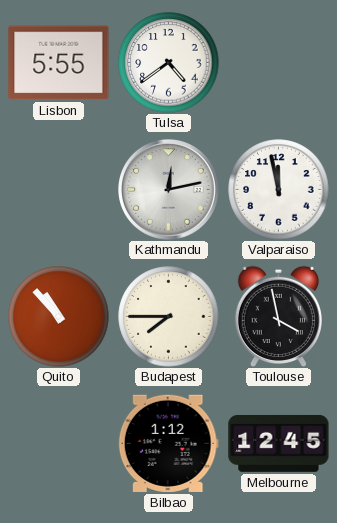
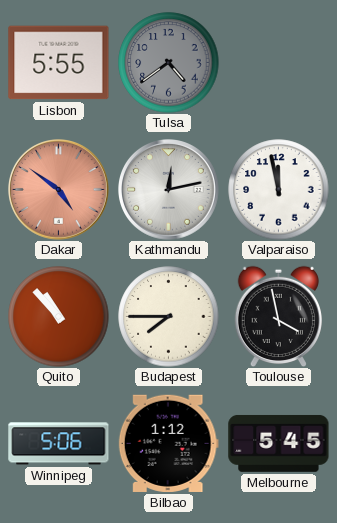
Tulsa dial: white -> grey
Dakar: none -> 4:51
Winnipeg: none -> 5:06
Melbourne: 12:45 -> 5:45
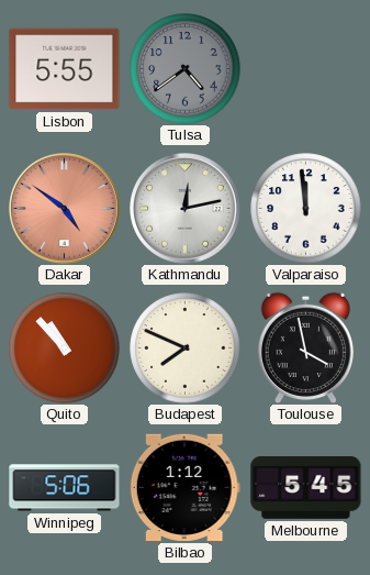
Valparaiso: 11:58 -> 11:59
Budapest: 7:45 -> 7:49
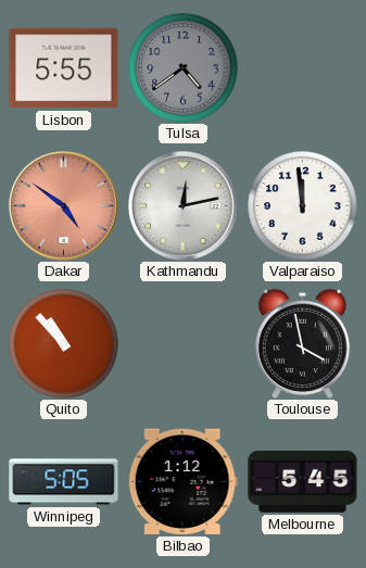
Budapest: 7:49 -> none
Winnipeg: 5:06 -> 5:05
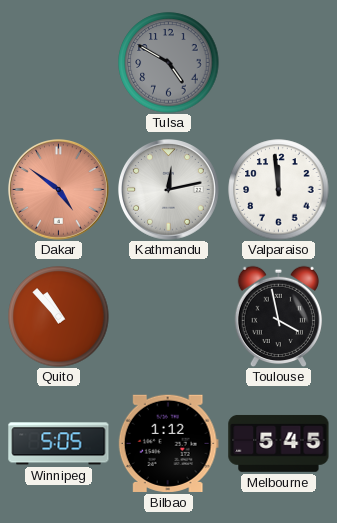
Lisbon: 5:55 -> none
Tulsa: 4:39 -> 4:50
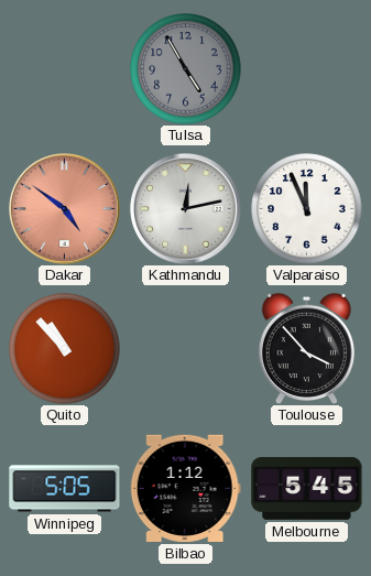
Tulsa: 4:50 -> 4:55
Valparaiso: 11:59 -> 11:56
Toulouse: 3:58 -> 3:53
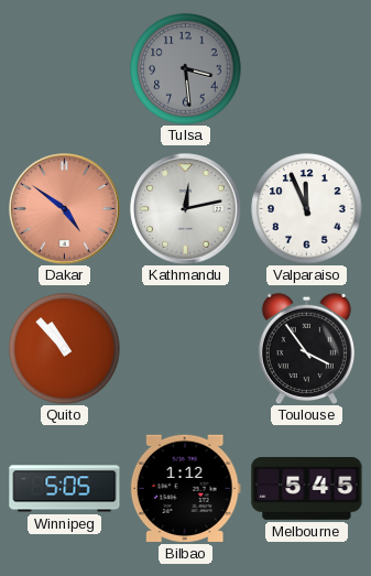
Tulsa: 4:55 -> 3:29
Toulouse: 3:53 -> 3:54
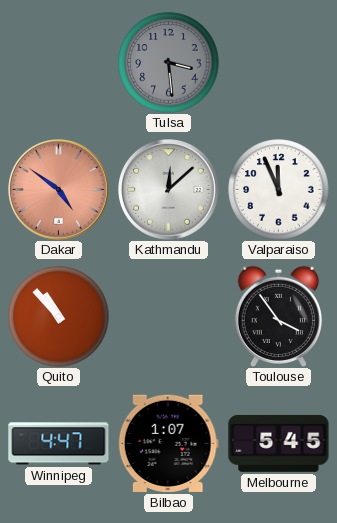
Kathmandu: 12:13 -> 12:08
Winnipeg: 5:05 -> 4:47
Bilbao: 1:12 -> 1:07
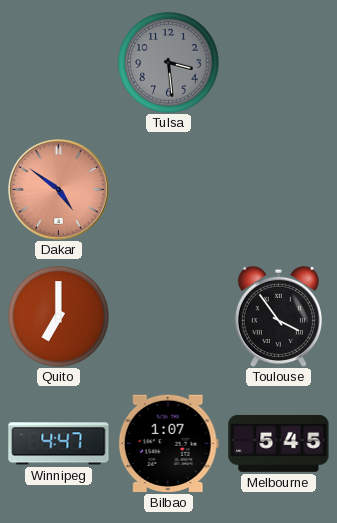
Kathmandu: 12:08 -> none
Valparaiso: 11:56 -> none
Quito: 10:53 -> 7:00
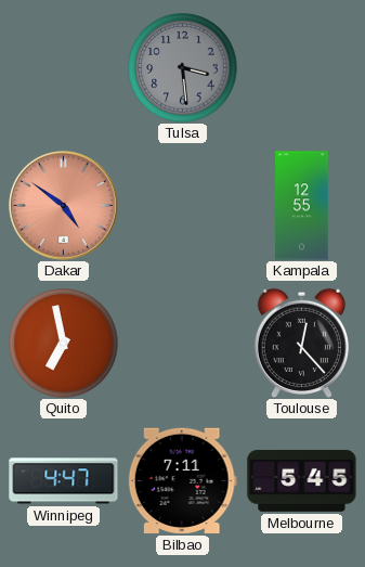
Kampala: none -> 12:55
Quito: 7:00 -> 6:58
Toulouse: 3:54 -> 12:23
Bilbao: 1:07 -> 7:11
